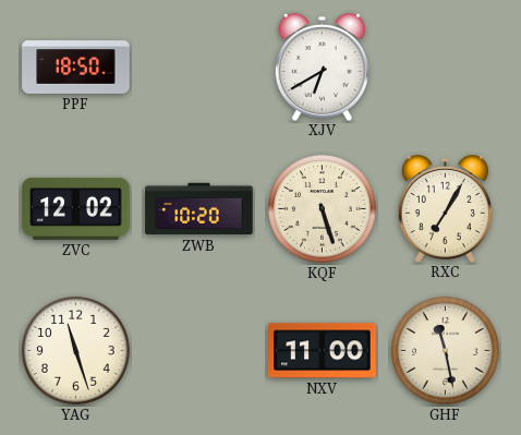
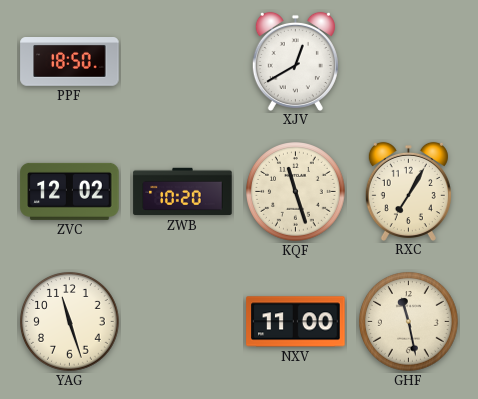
XJV: 6:40 -> 12:40
KQF: 5:27 -> 11:27
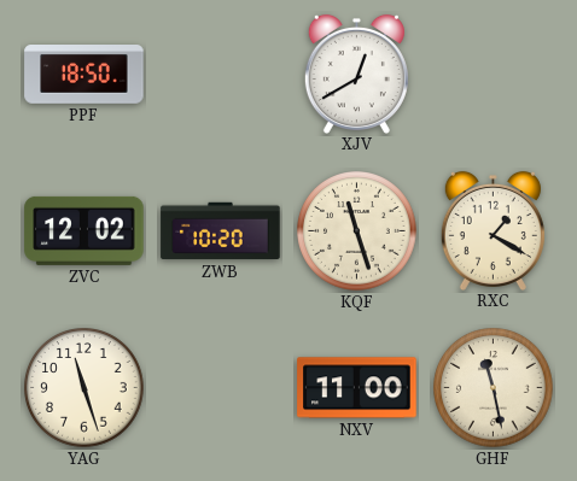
RXC: 7:05 -> 1:20
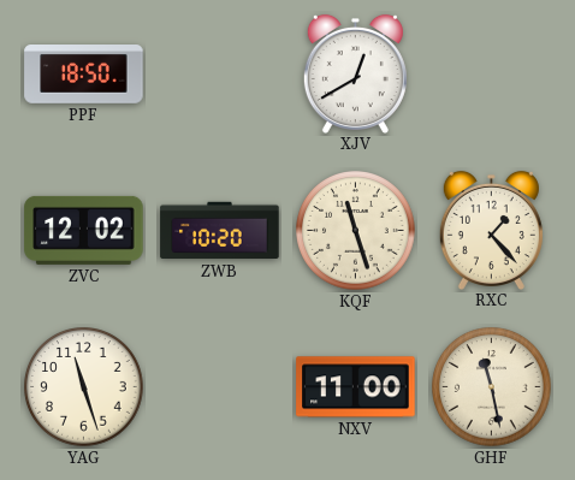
RXC: 1:20 -> 1:23
